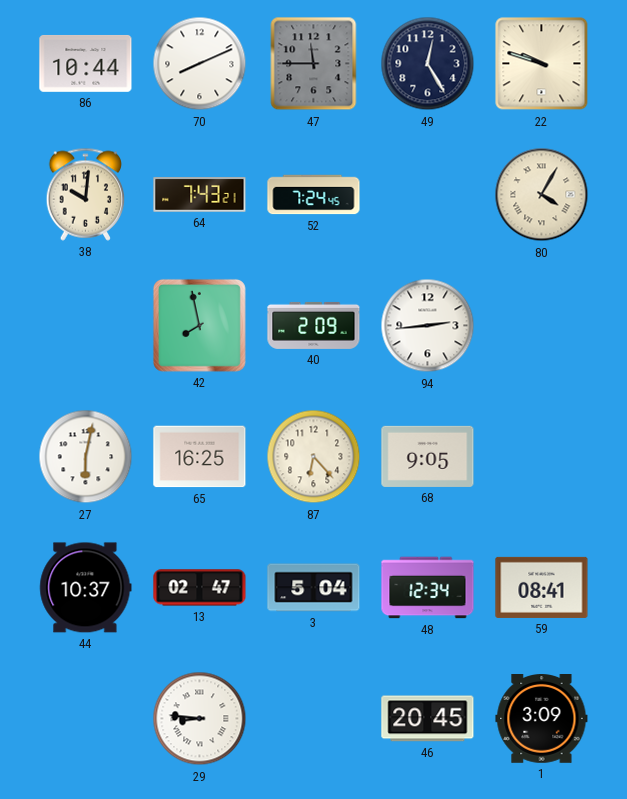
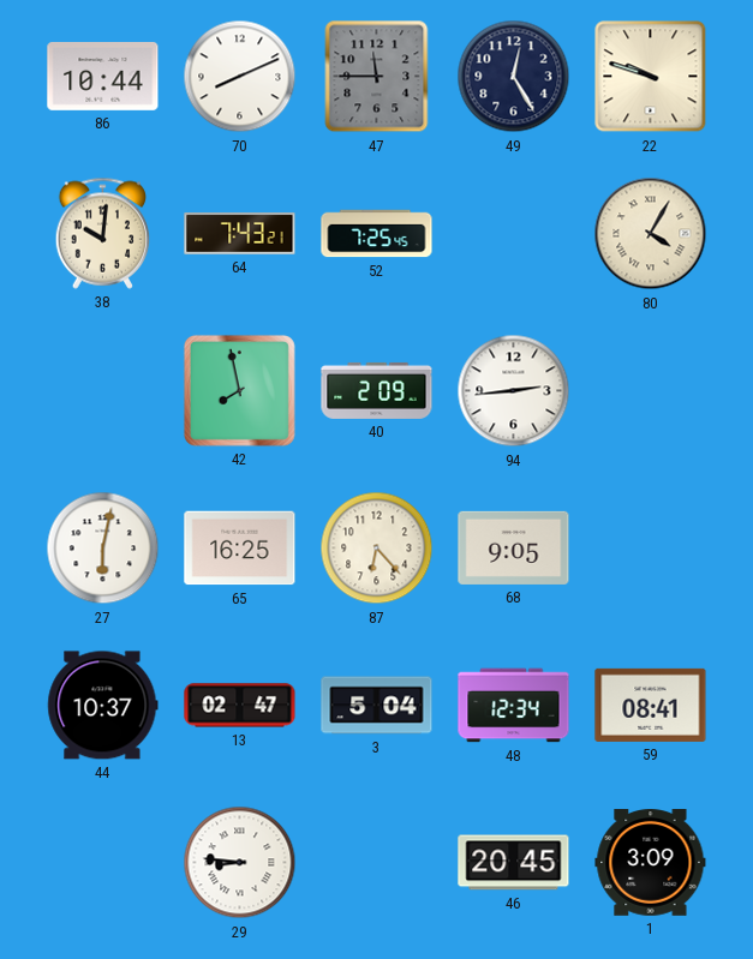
52: 7:24 -> 7:25
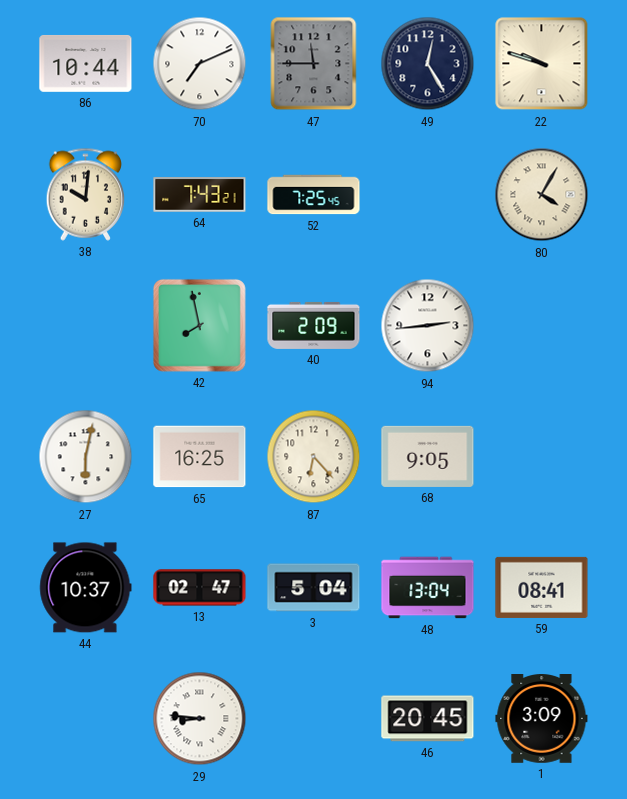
70: 8:11 -> 7:11
48: 12:34 -> 13:04
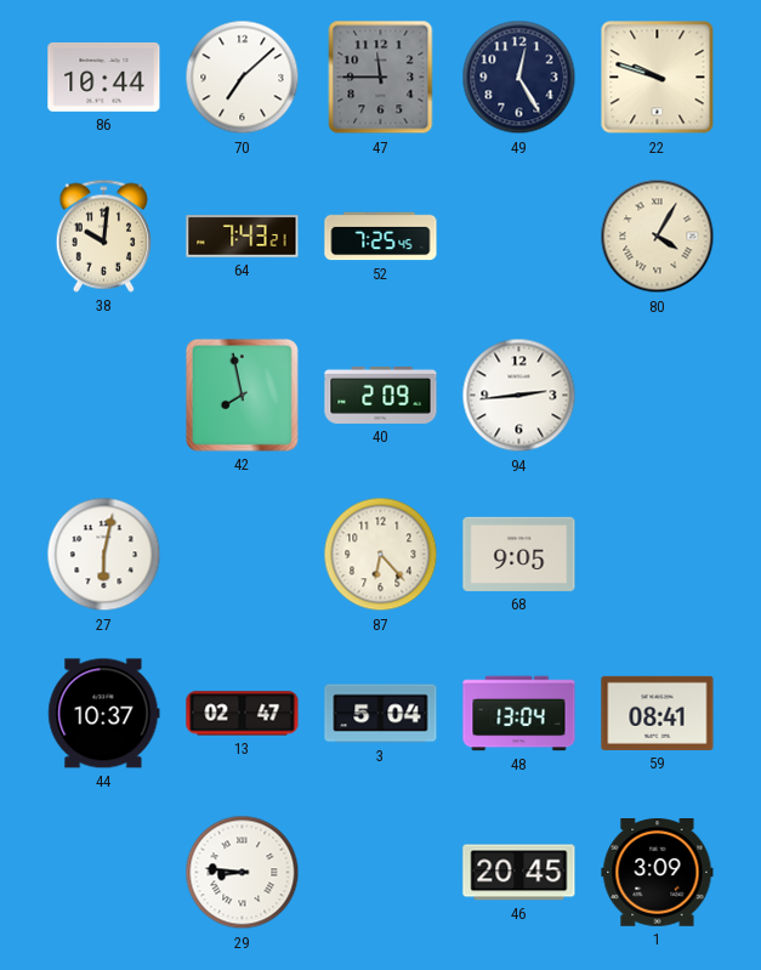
70: 7:11 -> 7:08
65: 16:25 -> none
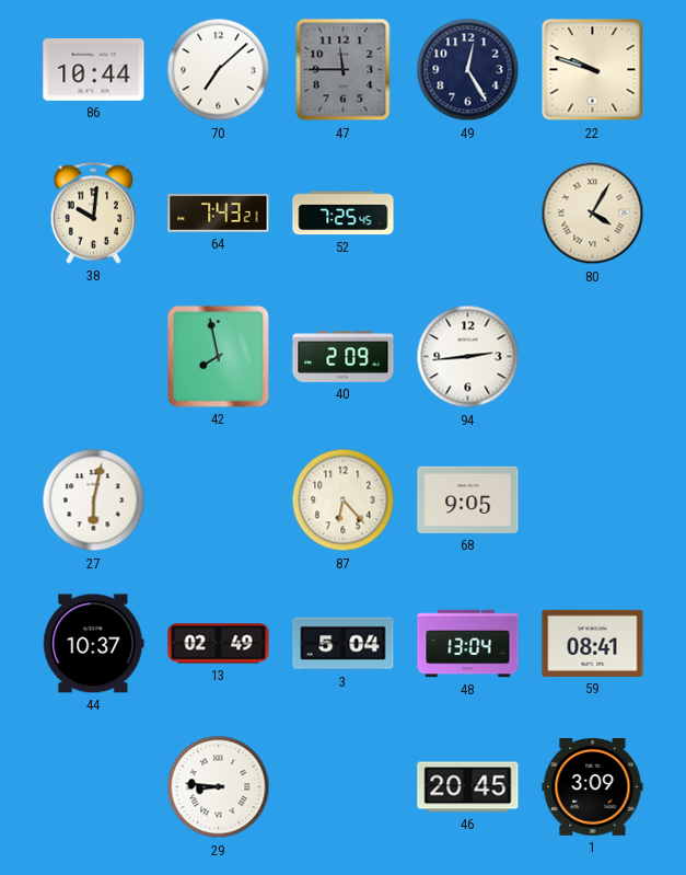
13: 02:47 -> 02:49
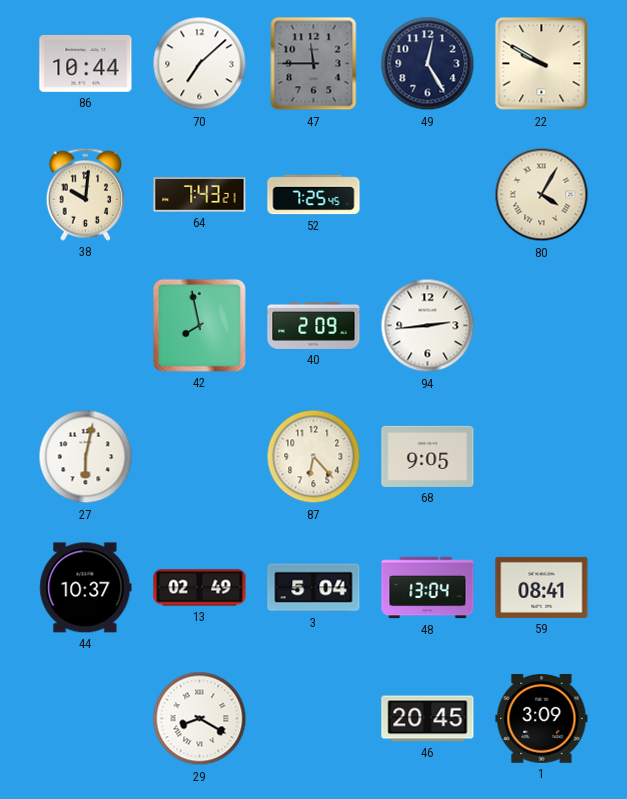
22: 9:48 -> 9:50
29: 8:46 -> 8:20
